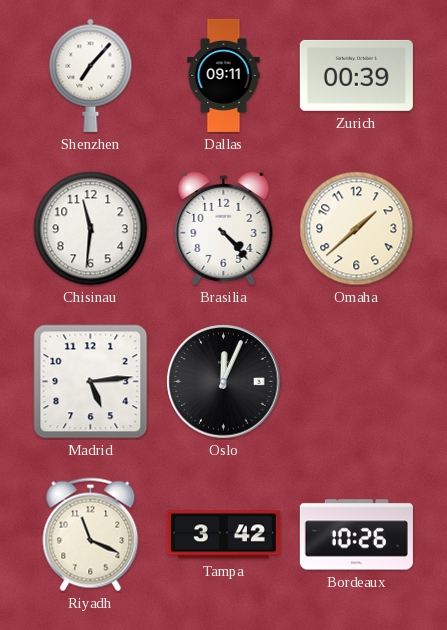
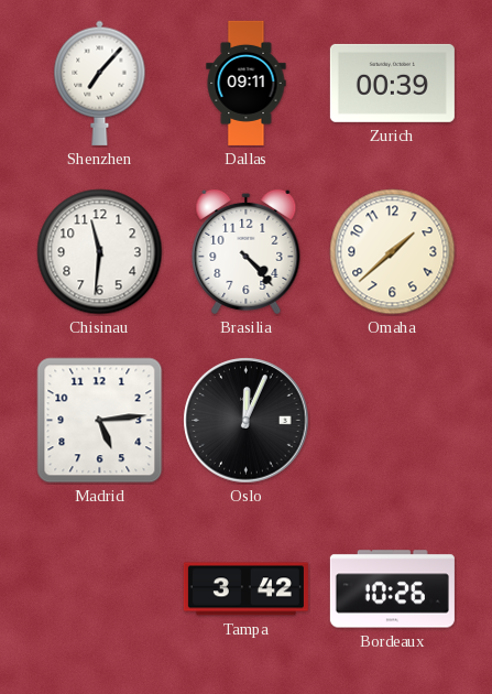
Riyadh: 11:19 -> none
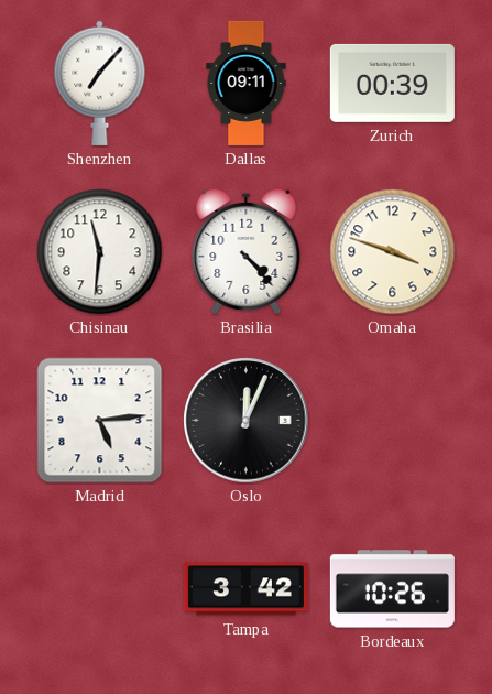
Omaha: 1:38 -> 3:48
